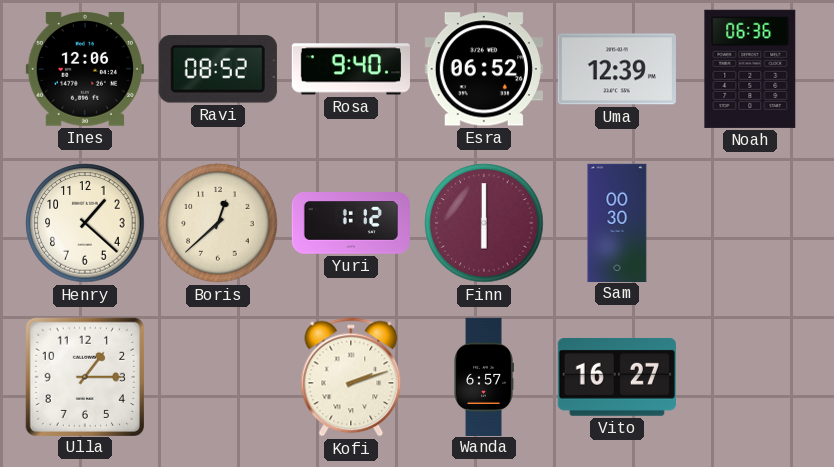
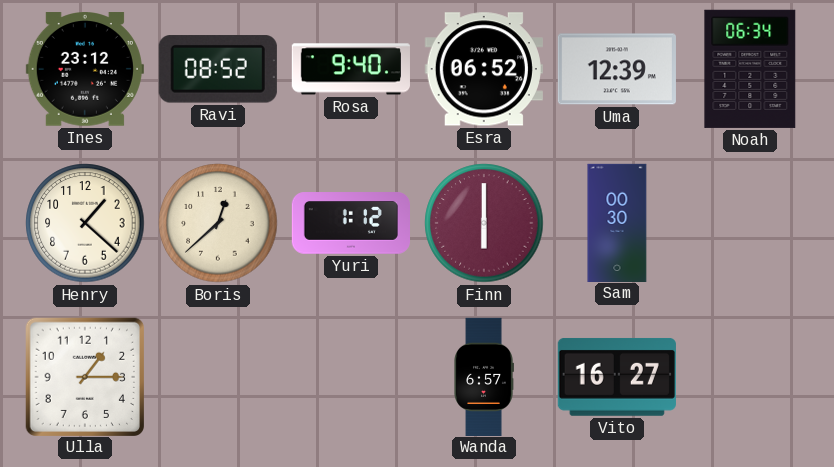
Ines: 12:06 -> 23:12
Noah: 06:36 -> 06:34
Kofi: 2:12 -> none
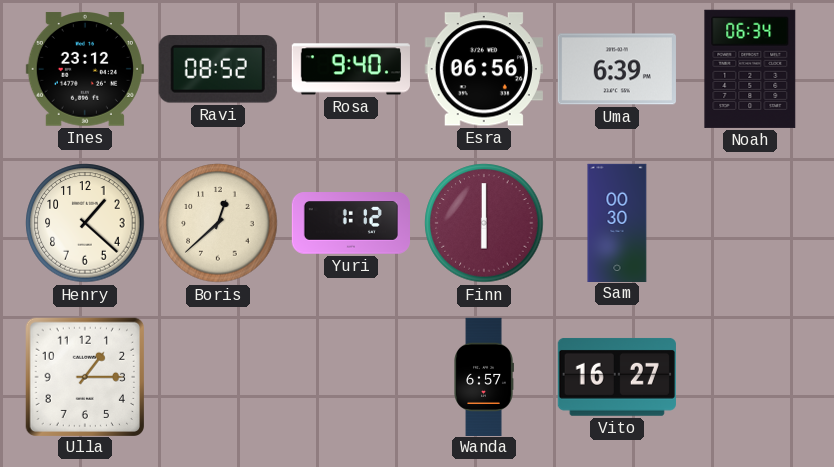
Esra: 06:52 -> 06:56
Uma: 12:39 -> 6:39
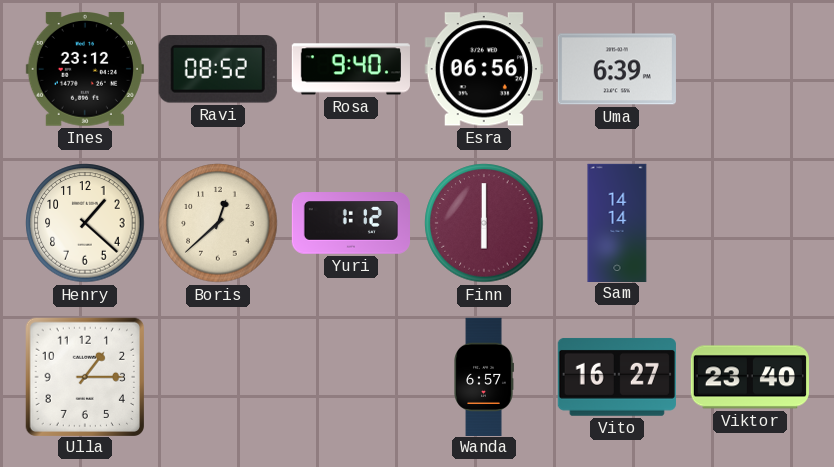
Noah: 06:34 -> none
Sam: 00:30 -> 14:14
Viktor: none -> 23:40
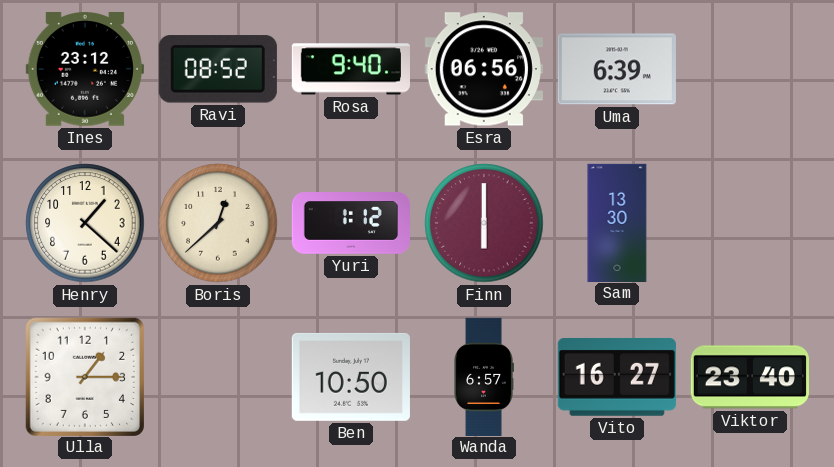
Sam: 14:14 -> 13:30
Ben: none -> 10:50
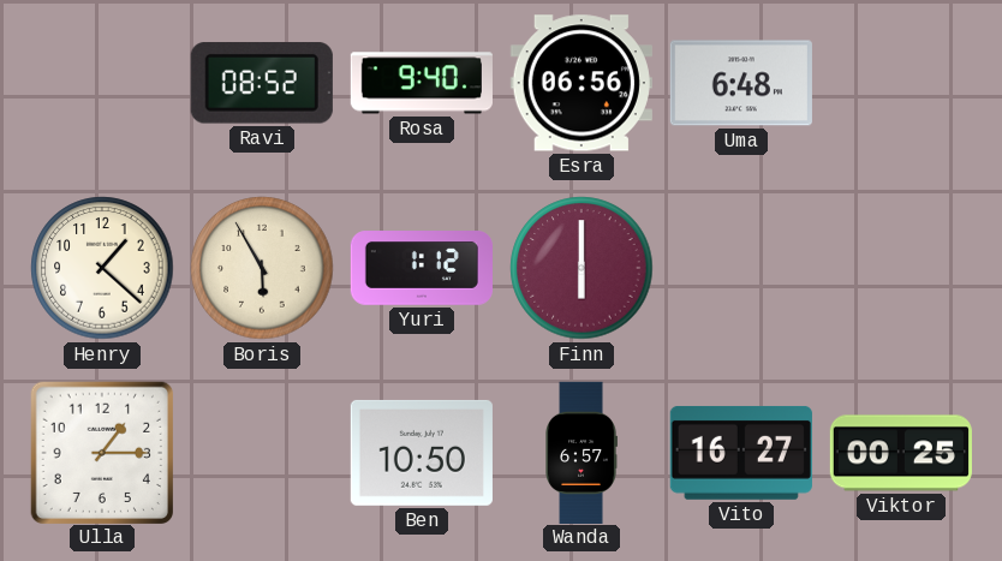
Ines: 23:12 -> none
Uma: 6:39 -> 6:48
Boris: 12:38 -> 5:55
Sam: 13:30 -> none
Viktor: 23:40 -> 00:25
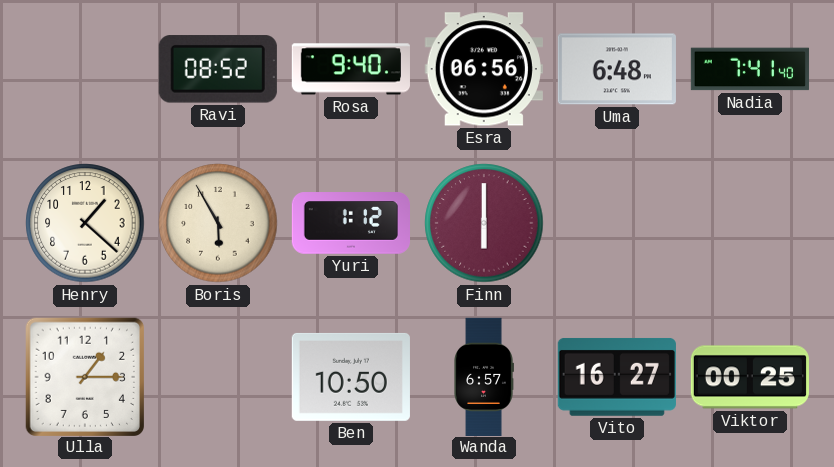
Nadia: none -> 7:41
